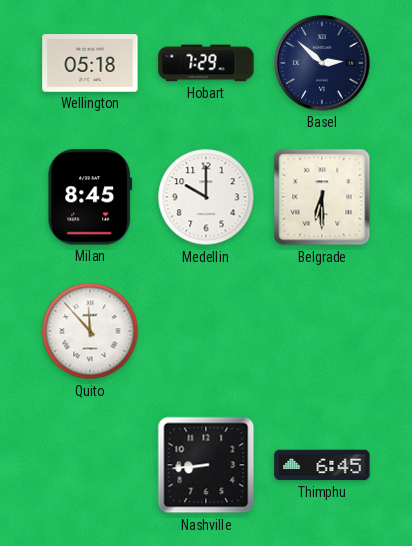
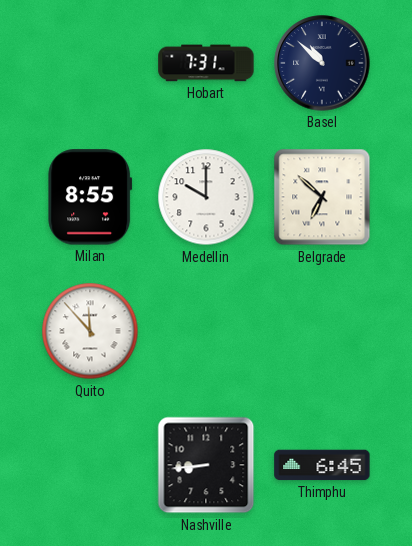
Wellington: 05:18 -> none
Hobart: 7:29 -> 7:31
Basel: 2:52 -> 10:52
Milan: 8:45 -> 8:55
Belgrade: 6:30 -> 6:52
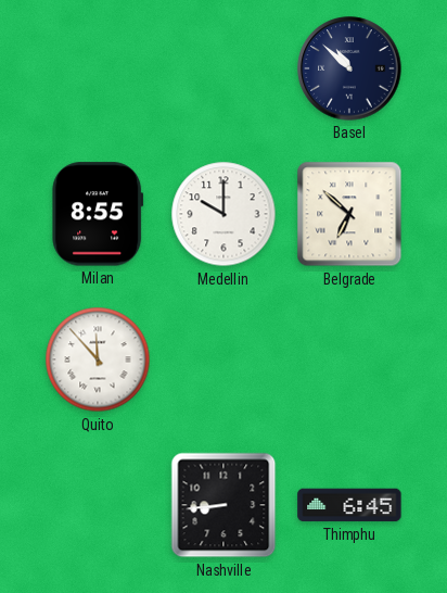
Hobart: 7:31 -> none
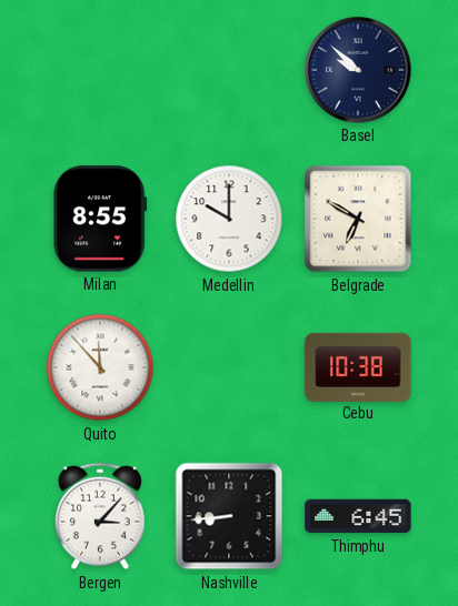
Basel: 10:52 -> 9:52
Belgrade: 6:52 -> 6:50
Cebu: none -> 10:38
Bergen: none -> 3:07
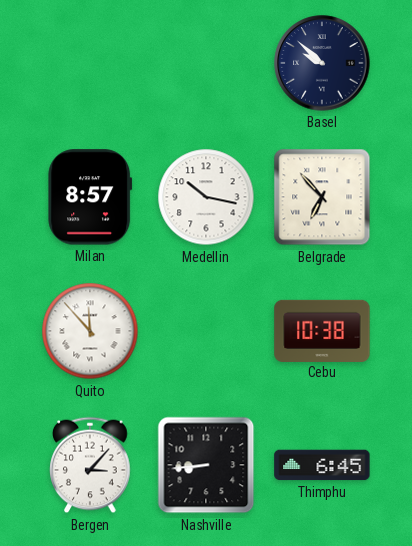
Milan: 8:55 -> 8:57
Medellin: 10:00 -> 10:17
Belgrade: 6:50 -> 6:53
